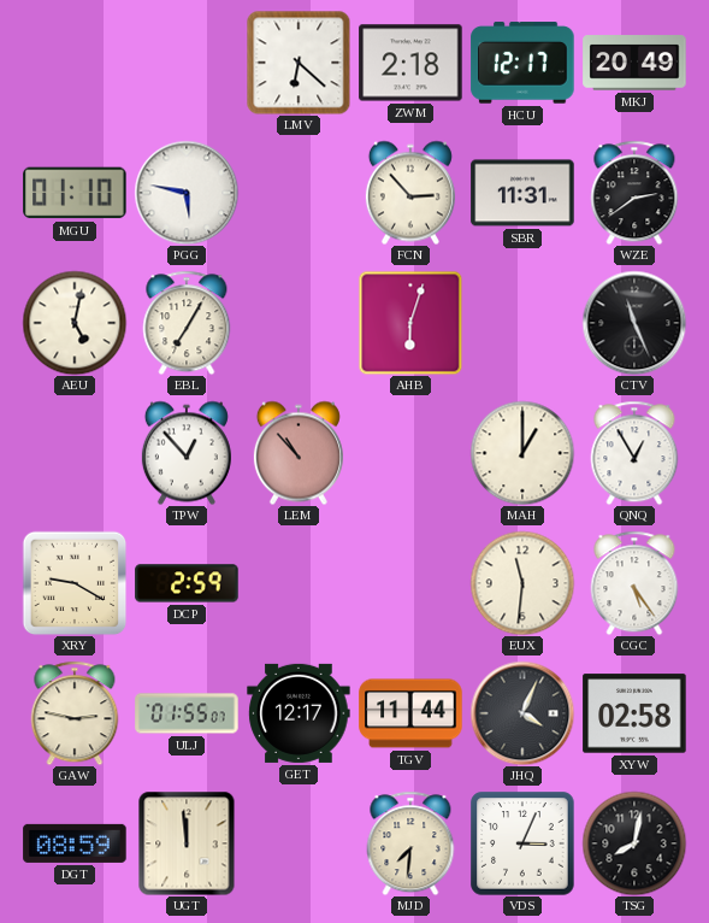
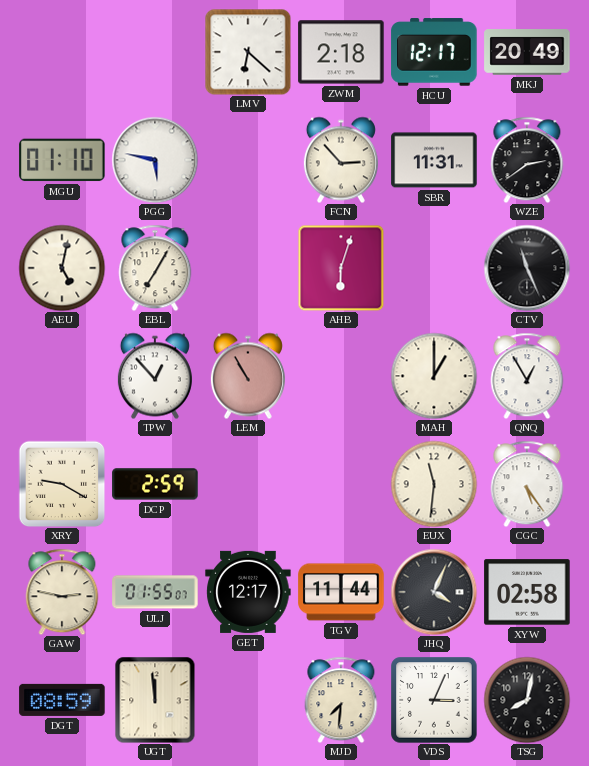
LEM: 10:53 -> 10:55
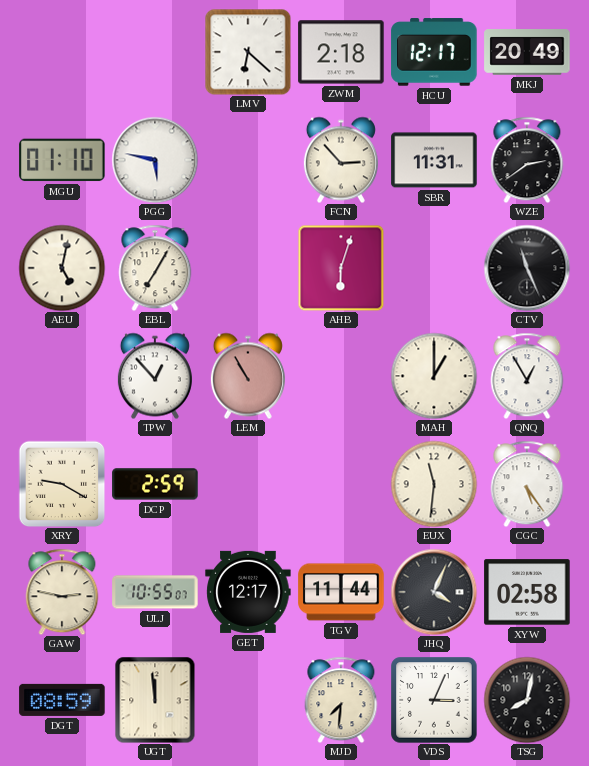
ULJ: 01:55 -> 10:55
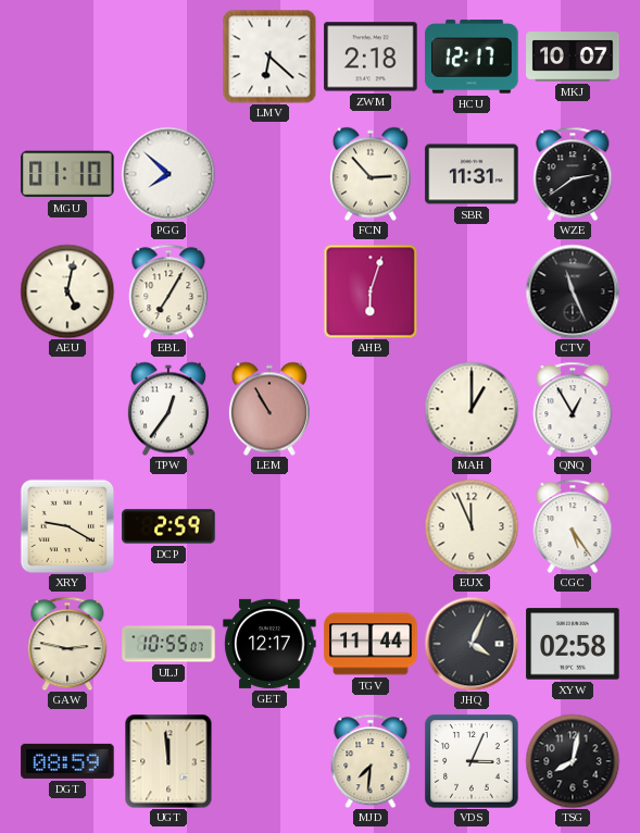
MKJ: 20:49 -> 10:07
PGG: 5:47 -> 7:52
TPW: 12:53 -> 12:36
EUX: 11:31 -> 11:56
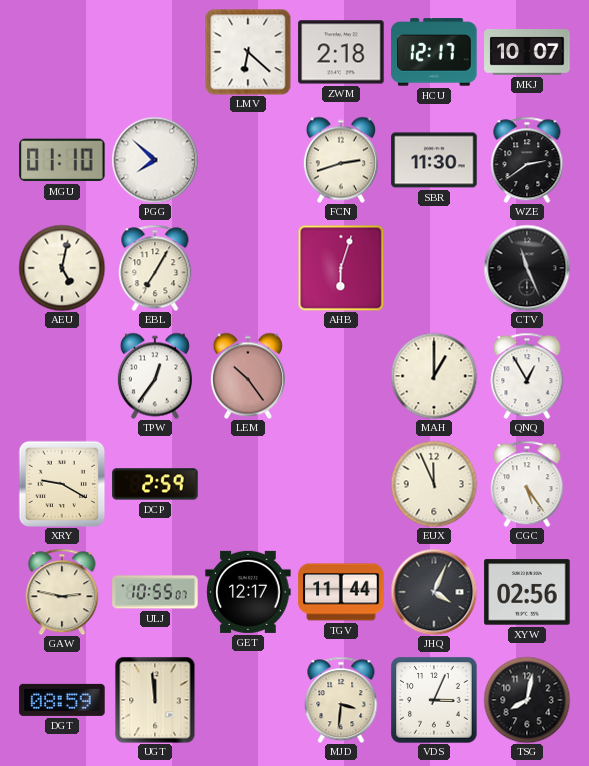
FCN: 2:53 -> 2:42
SBR: 11:31 -> 11:30
LEM: 10:55 -> 10:24
XYW: 02:58 -> 02:56
MJD: 7:31 -> 3:31
